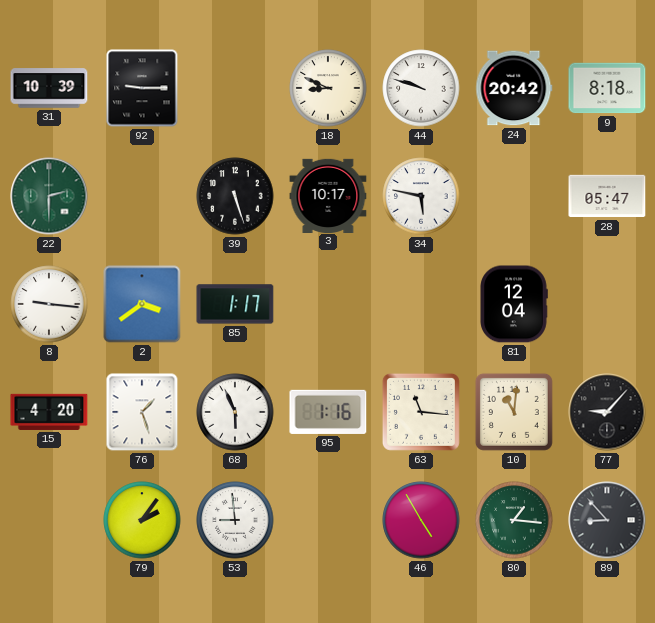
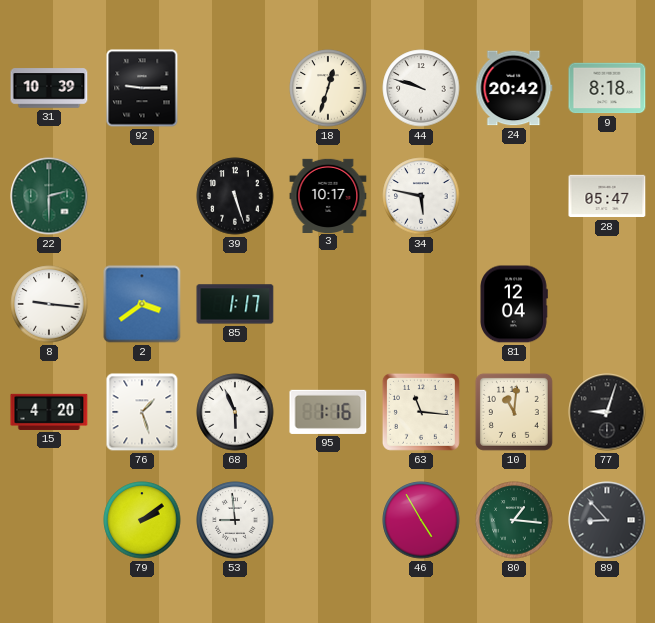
18: 8:49 -> 12:33
77: 9:07 -> 9:03
79: 2:06 -> 2:09
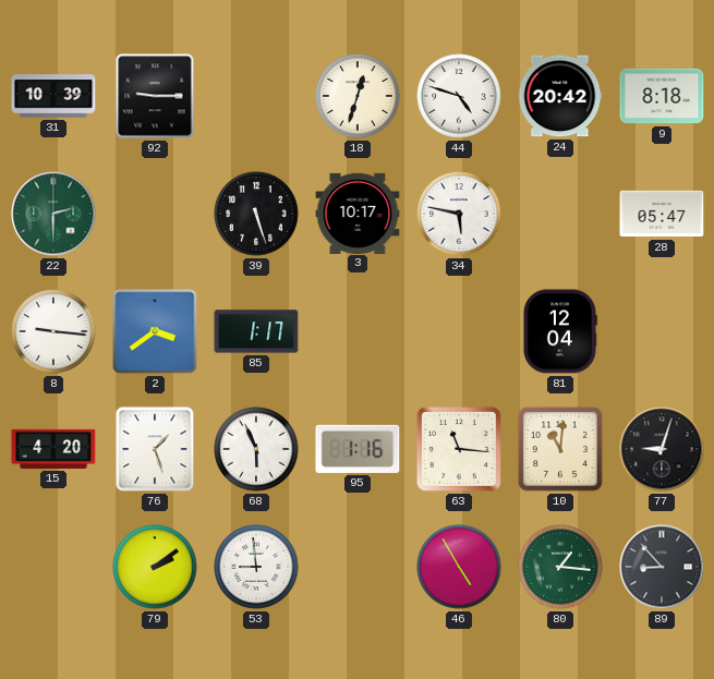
44: 9:48 -> 4:48
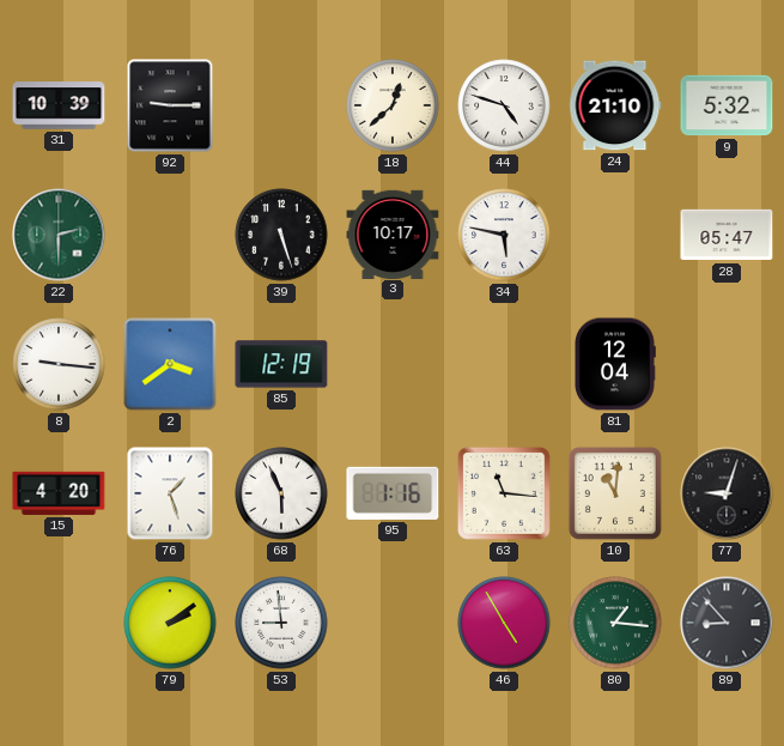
18: 12:33 -> 12:38
24: 20:42 -> 21:10
9: 8:18 -> 5:32
85: 1:17 -> 12:19
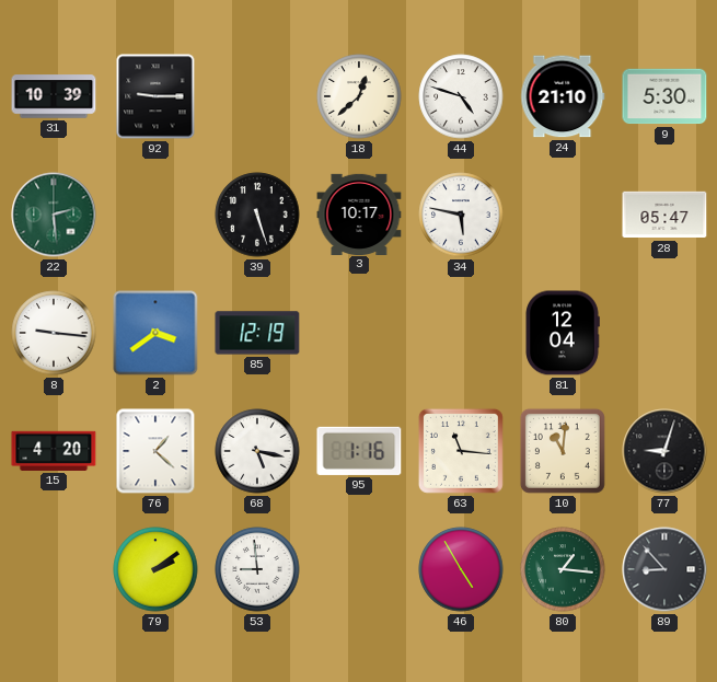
9: 5:32 -> 5:30
22: 2:30 -> 2:29
76: 1:27 -> 1:22
68: 5:56 -> 5:17
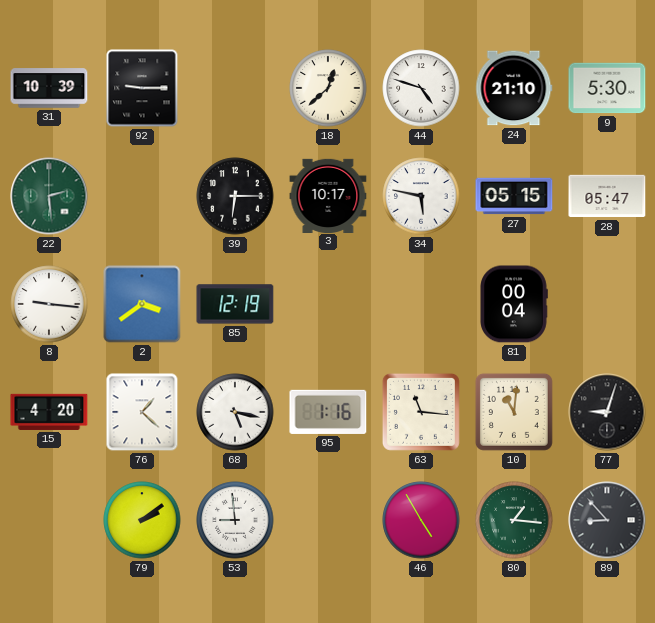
39: 5:27 -> 6:15
27: none -> 05:15
81: 12:04 -> 00:04
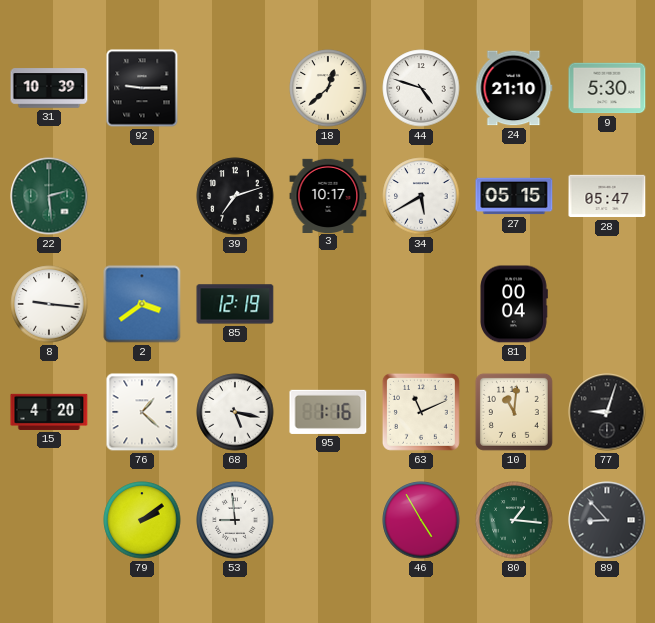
39: 6:15 -> 7:12
34: 5:47 -> 5:40
63: 11:16 -> 11:11
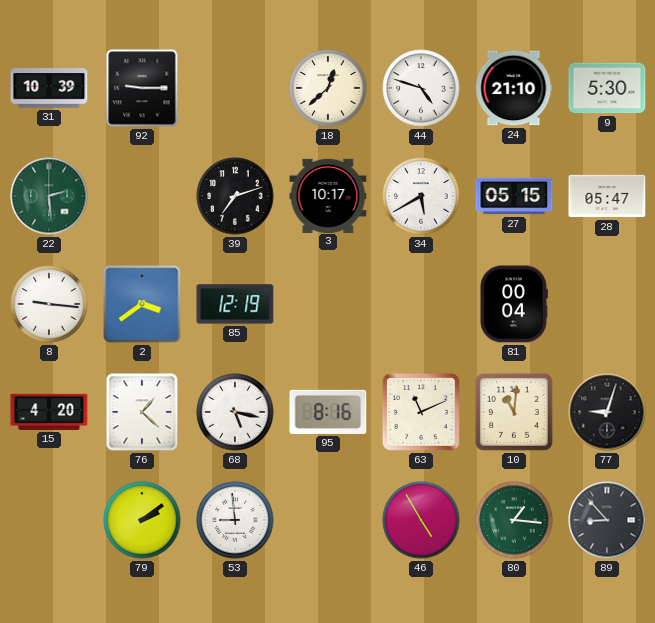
95: 1:16 -> 8:16
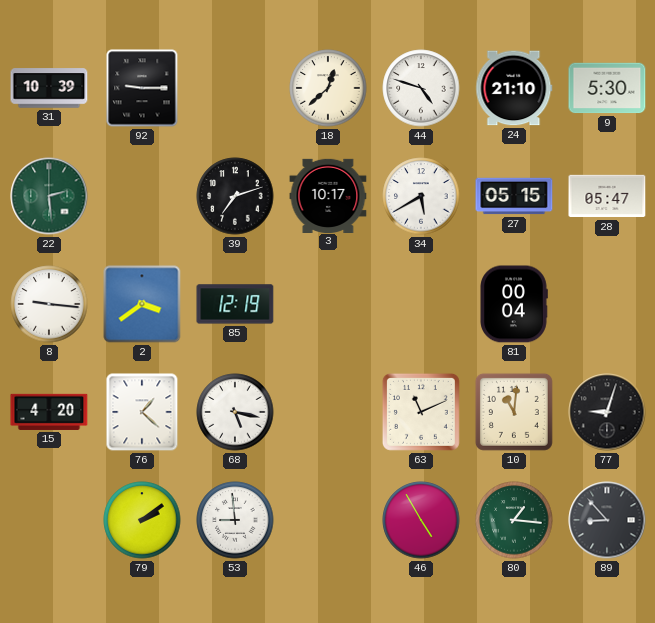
95: 8:16 -> none
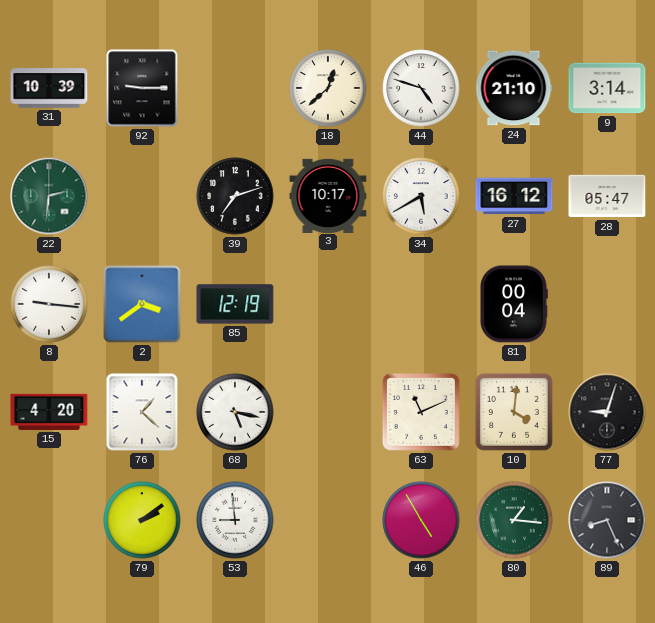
9: 5:30 -> 3:14
22: 2:29 -> 2:31
27: 05:15 -> 16:12
10: 11:01 -> 4:01
89: 8:53 -> 8:26
